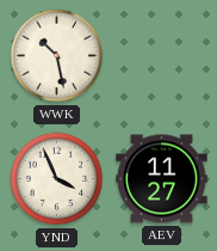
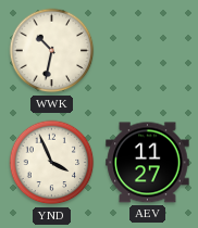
WWK: 10:28 -> 10:32
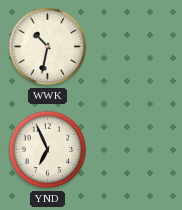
YND: 3:56 -> 6:56
AEV: 11:27 -> none
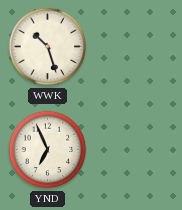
WWK: 10:32 -> 10:27
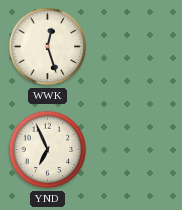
WWK: 10:27 -> 12:27
